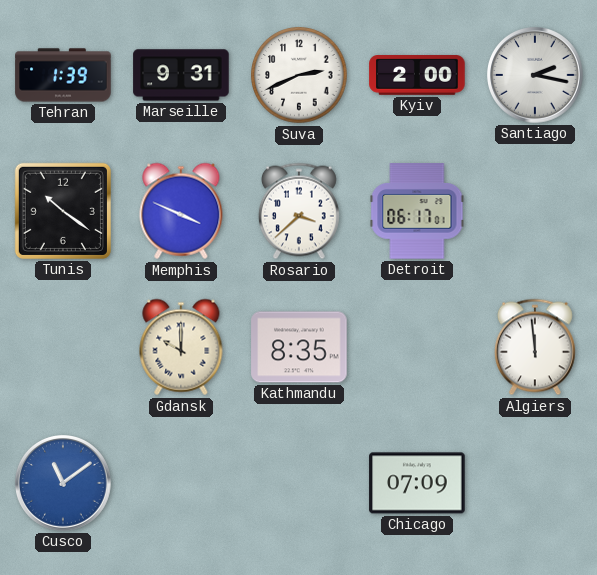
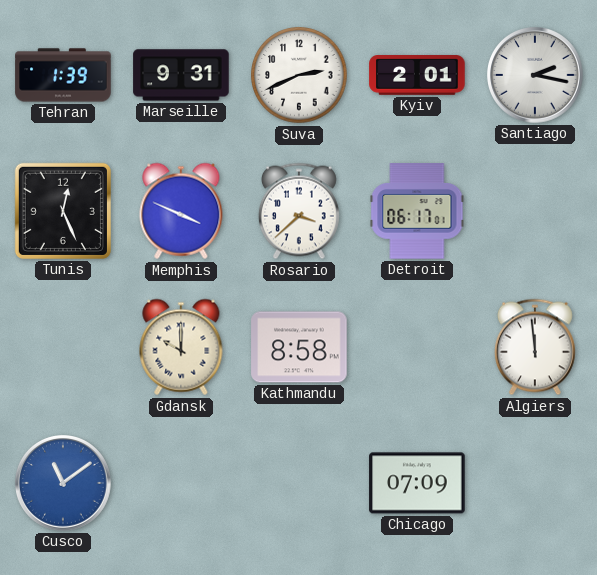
Kyiv: 2:00 -> 2:01
Tunis: 10:21 -> 12:26
Kathmandu: 8:35 -> 8:58
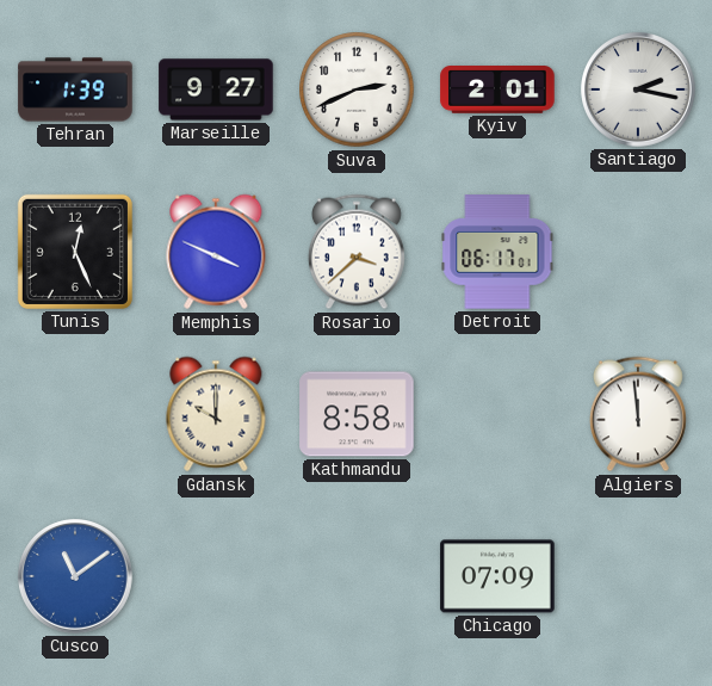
Marseille: 9:31 -> 9:27
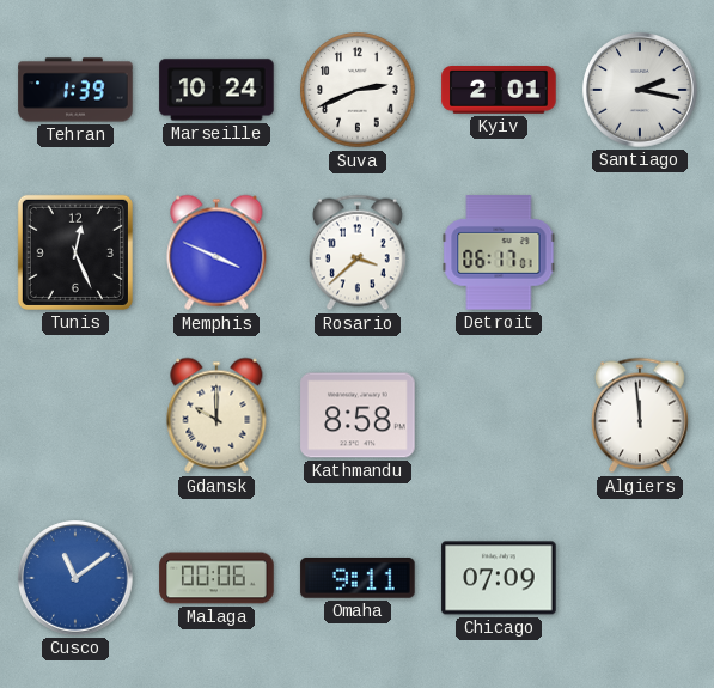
Marseille: 9:27 -> 10:24
Malaga: none -> 00:06
Omaha: none -> 9:11
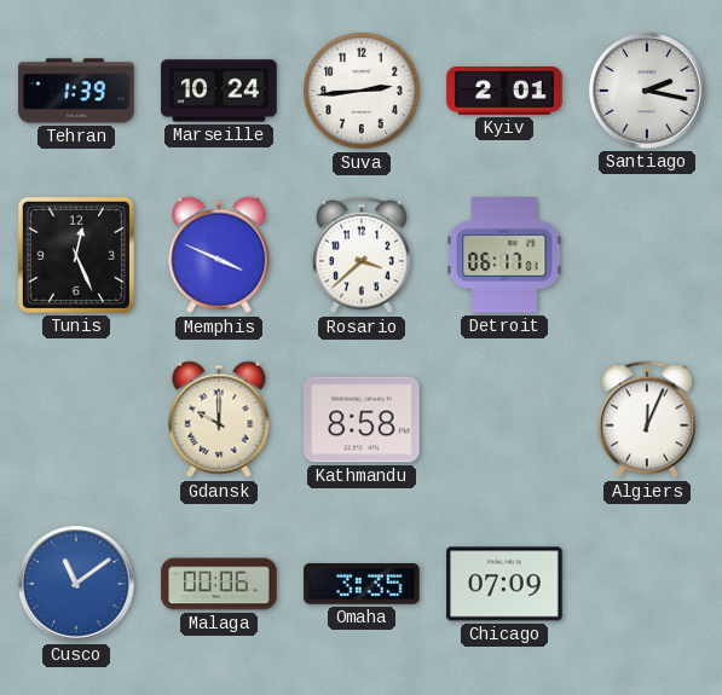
Suva: 2:41 -> 2:44
Algiers: 11:59 -> 12:04
Omaha: 9:11 -> 3:35
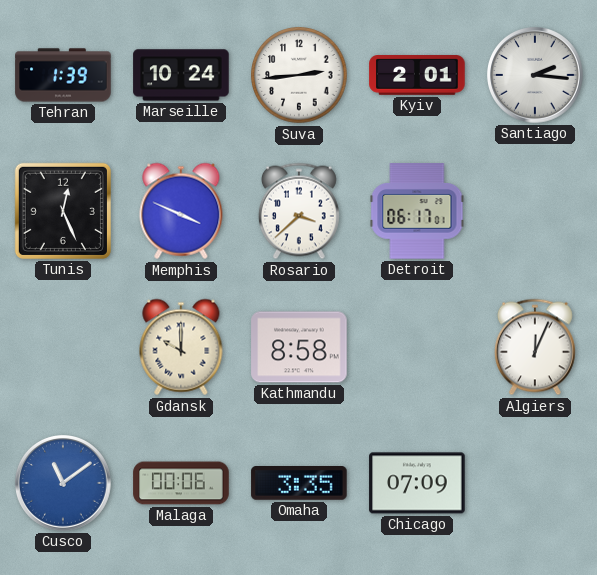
Santiago: 2:17 -> 2:16
